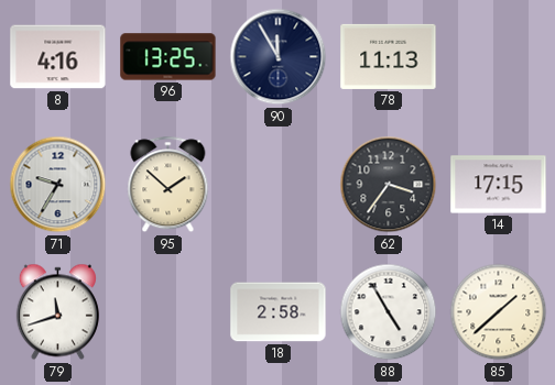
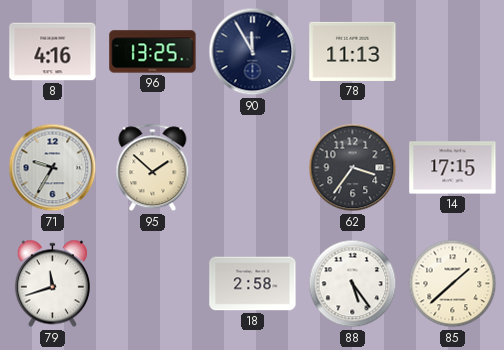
88: 4:55 -> 5:24
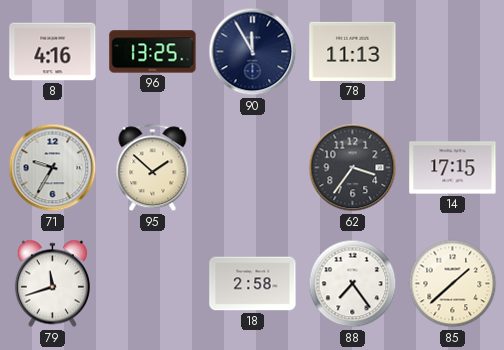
88: 5:24 -> 7:24
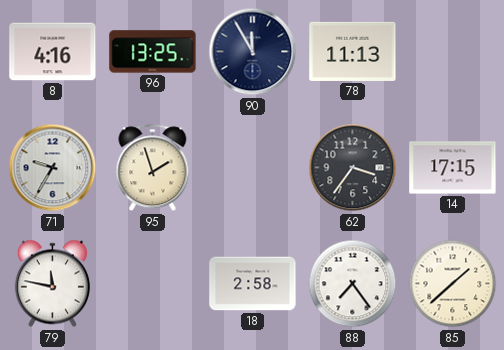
95: 1:52 -> 1:57
79: 11:42 -> 11:47
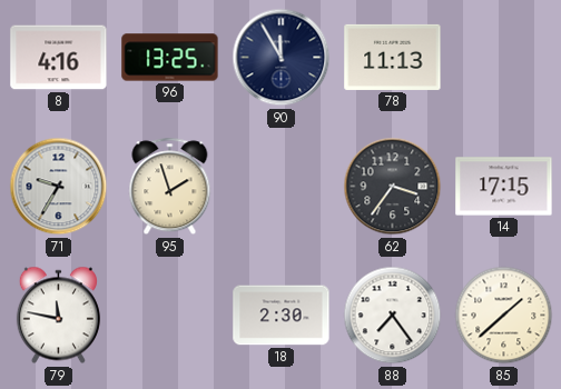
18: 2:58 -> 2:30
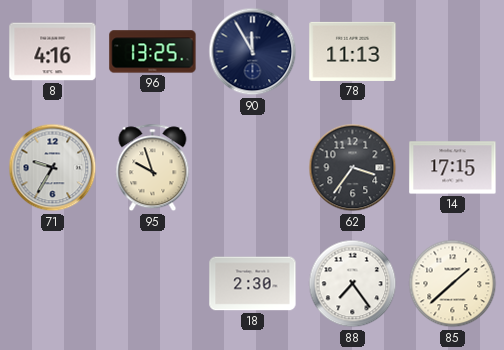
95: 1:57 -> 9:57
79: 11:47 -> none
